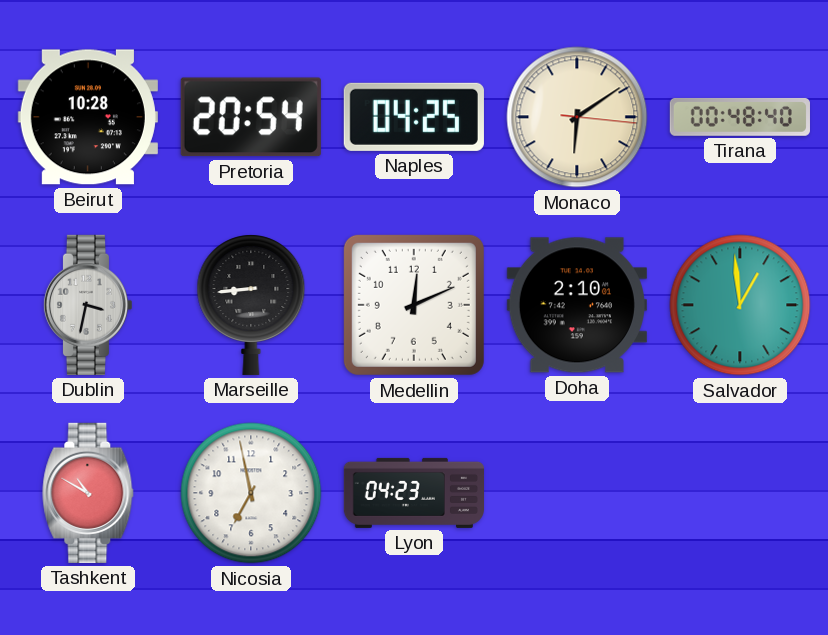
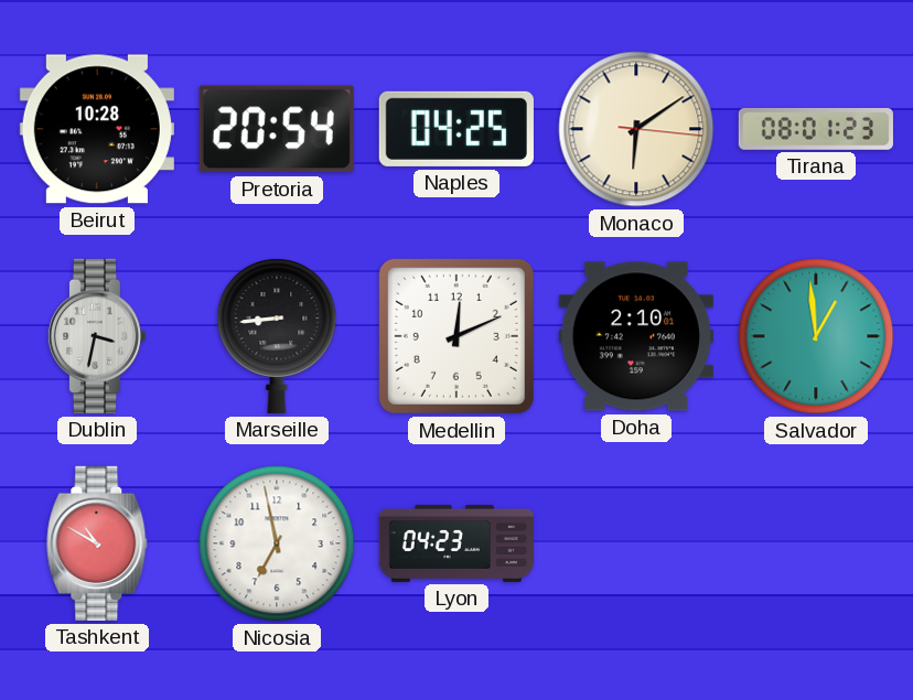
Tirana: 00:48 -> 08:01
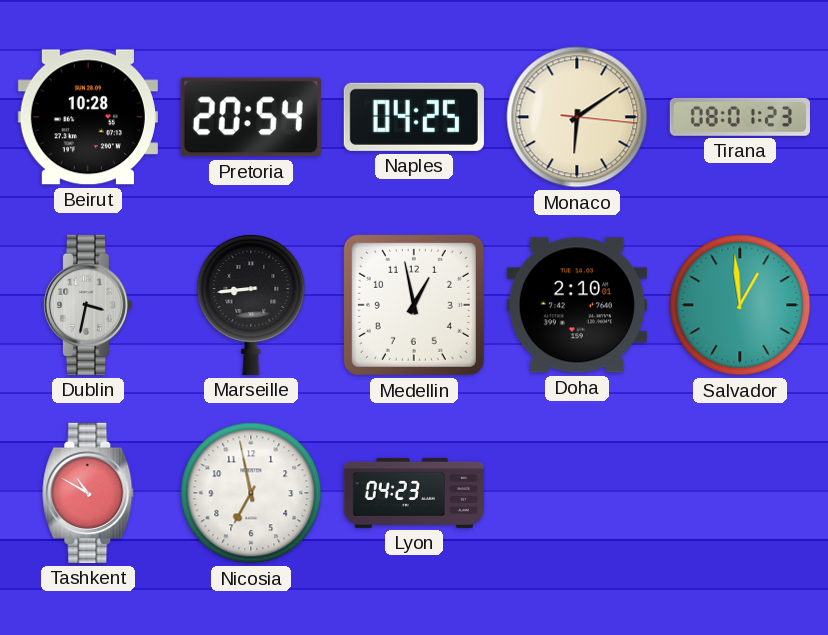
Medellin: 12:11 -> 12:58
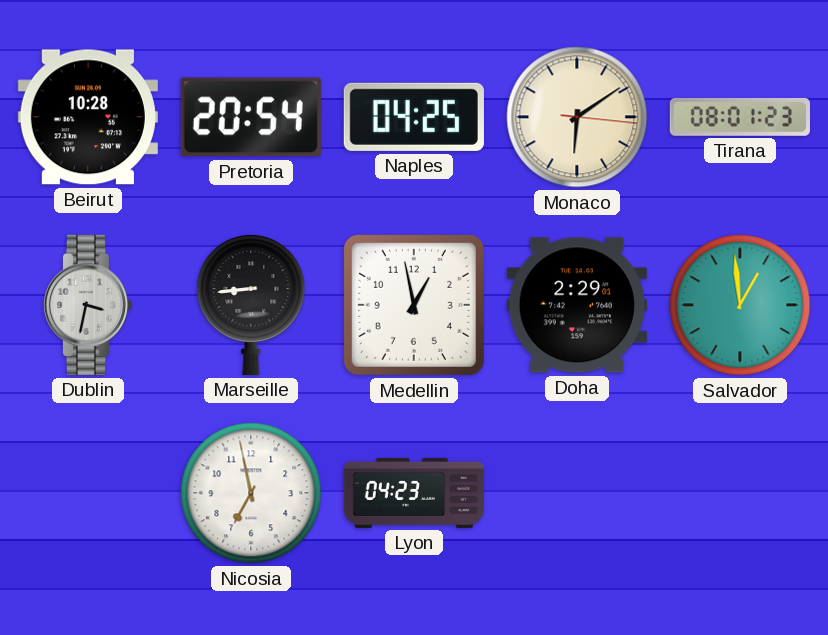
Doha: 2:10 -> 2:29
Tashkent: 10:50 -> none
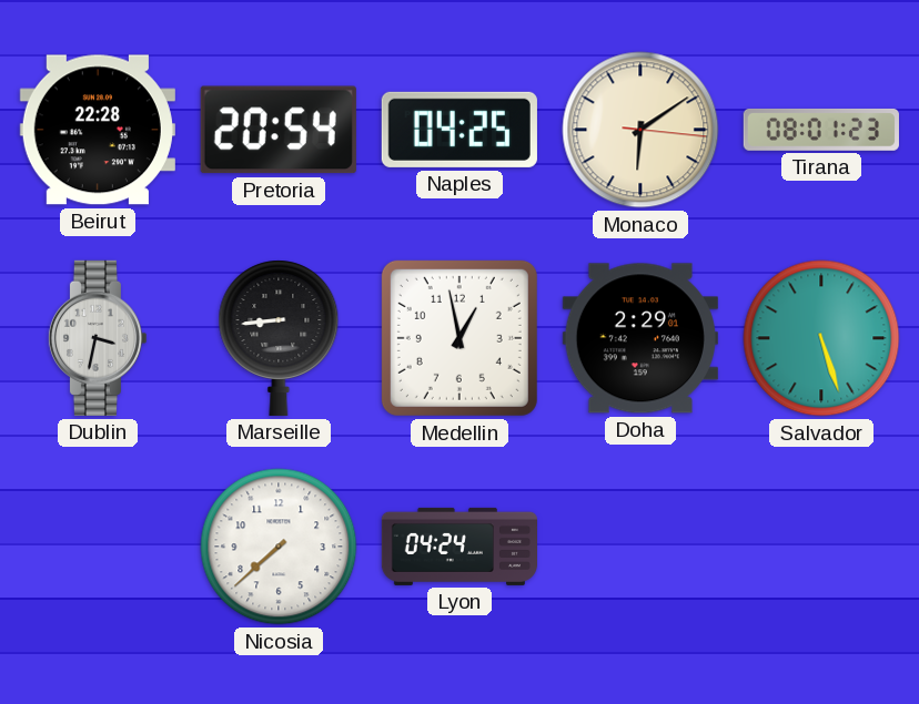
Beirut: 10:28 -> 22:28
Salvador: 12:59 -> 5:27
Nicosia: 6:58 -> 7:38
Lyon: 04:23 -> 04:24
